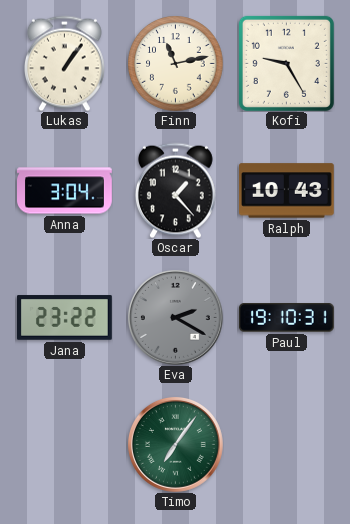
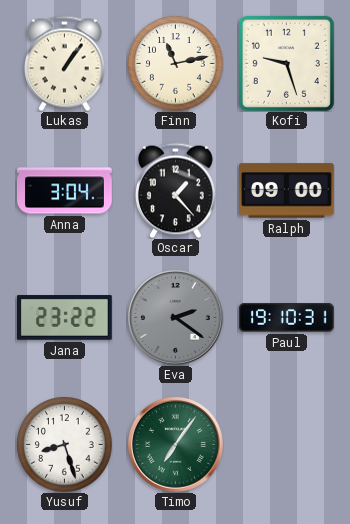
Kofi: 9:25 -> 9:27
Ralph: 10:43 -> 09:00
Eva: 2:20 -> 2:21
Yusuf: none -> 8:27
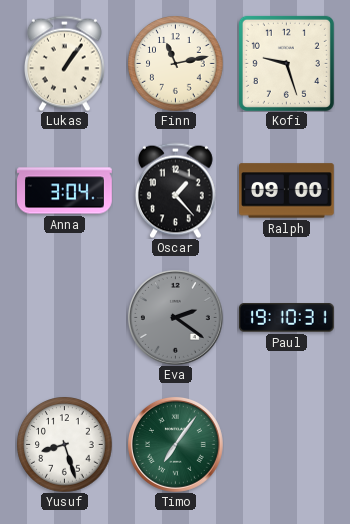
Jana: 23:22 -> none
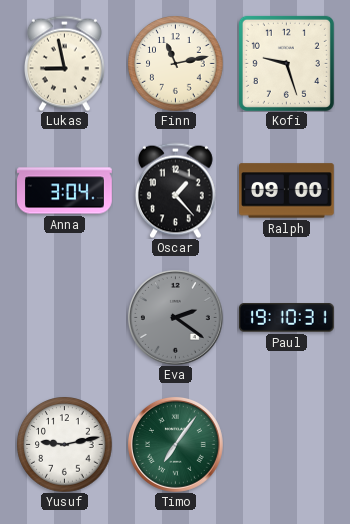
Lukas: 1:06 -> 8:58
Yusuf: 8:27 -> 9:13
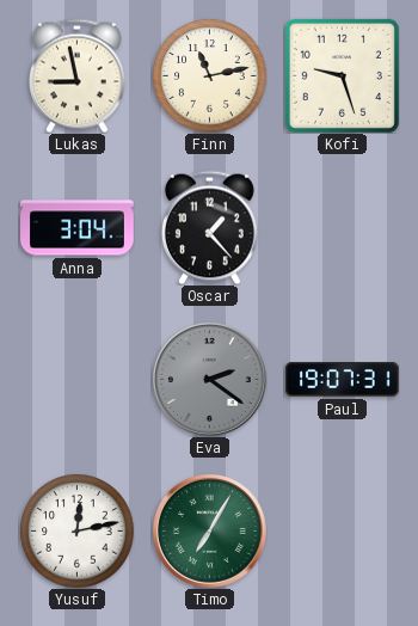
Ralph: 09:00 -> none
Paul: 19:10 -> 19:07
Yusuf: 9:13 -> 12:13
Timo: 7:06 -> 7:05
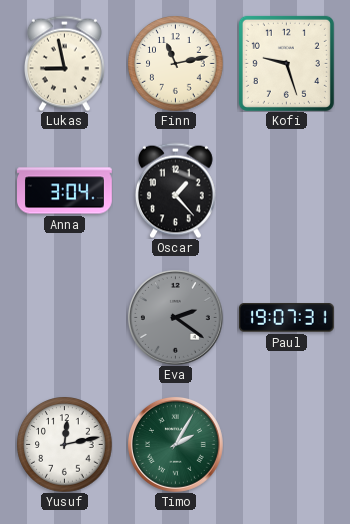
Timo: 7:05 -> 2:05
